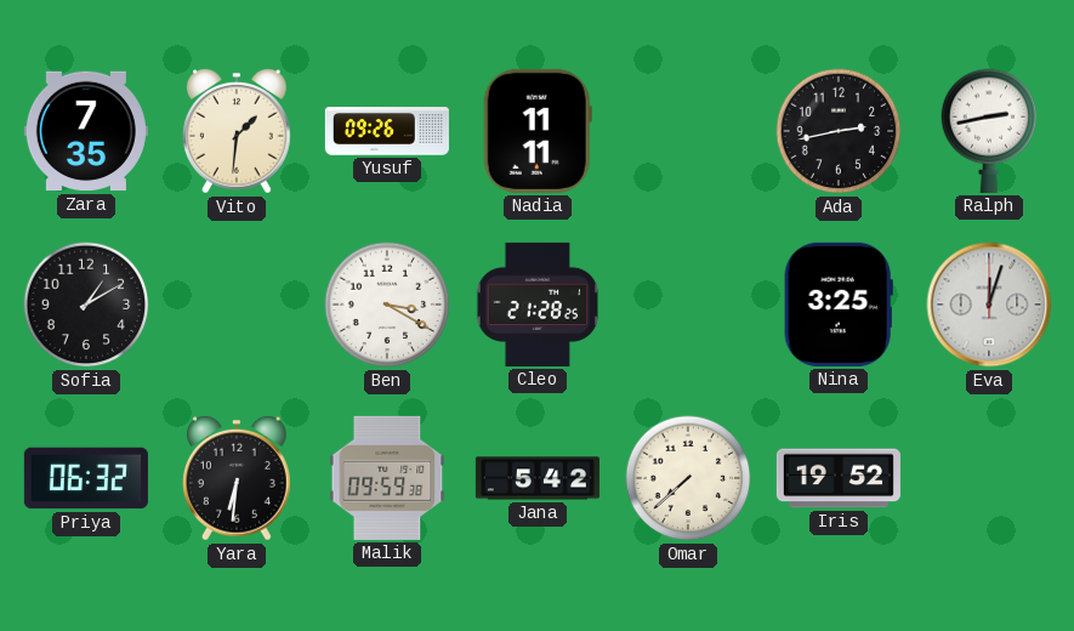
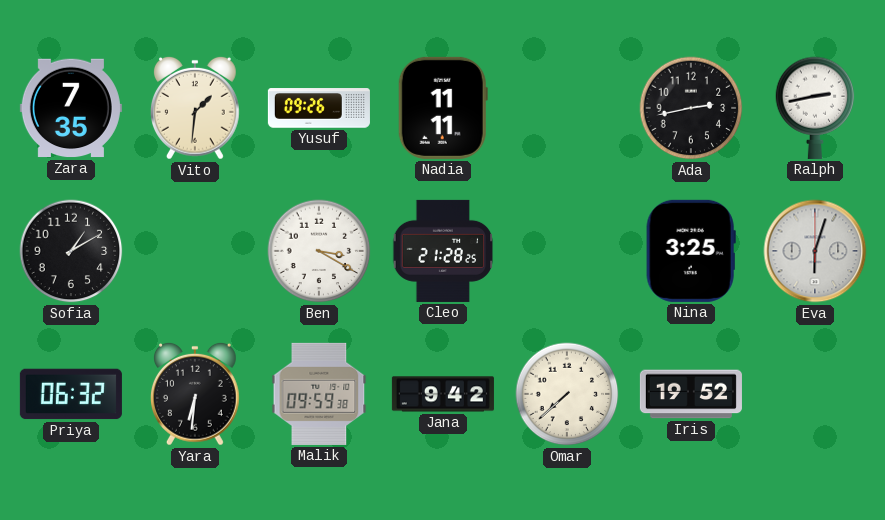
Eva: 12:03 -> 6:03
Jana: 5:42 -> 9:42
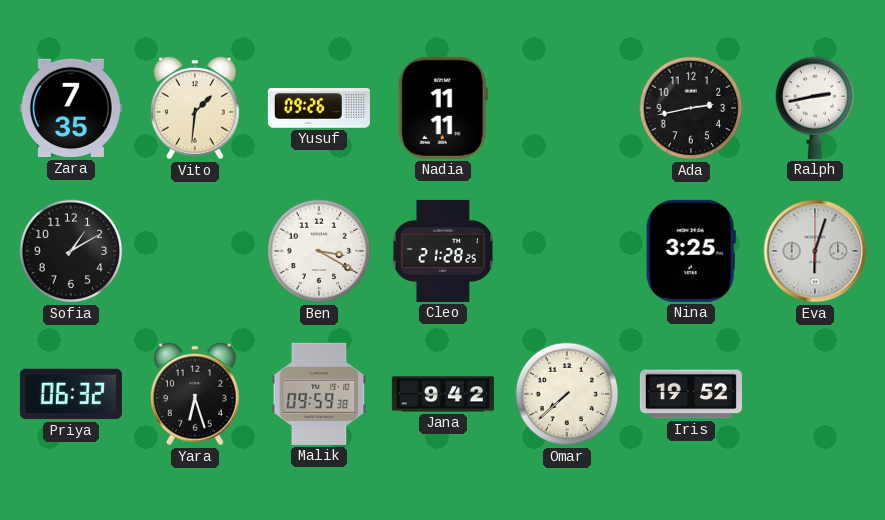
Yara: 6:31 -> 6:27
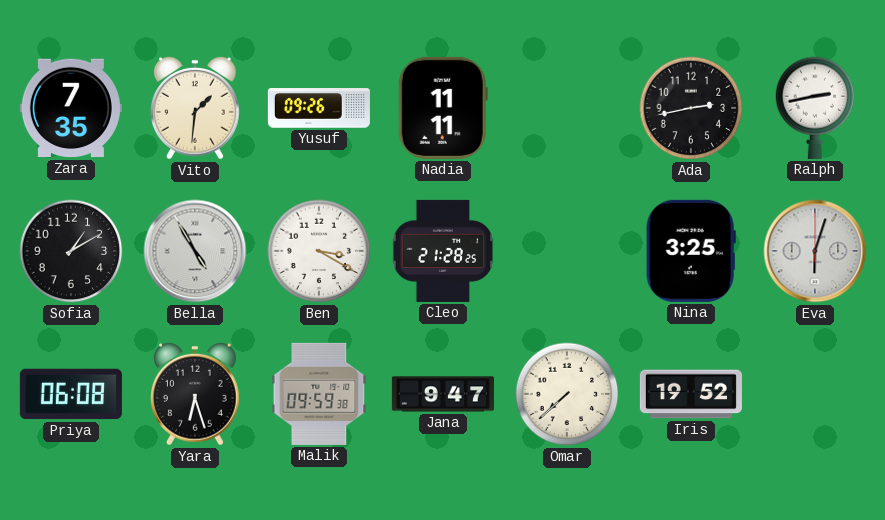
Bella: none -> 4:55
Priya: 06:32 -> 06:08
Jana: 9:42 -> 9:47
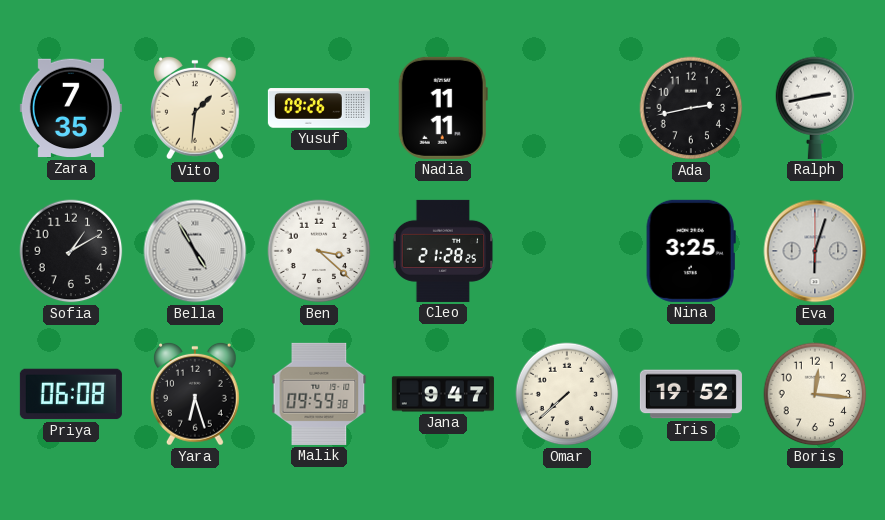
Ben: 3:20 -> 3:22
Boris: none -> 12:16
